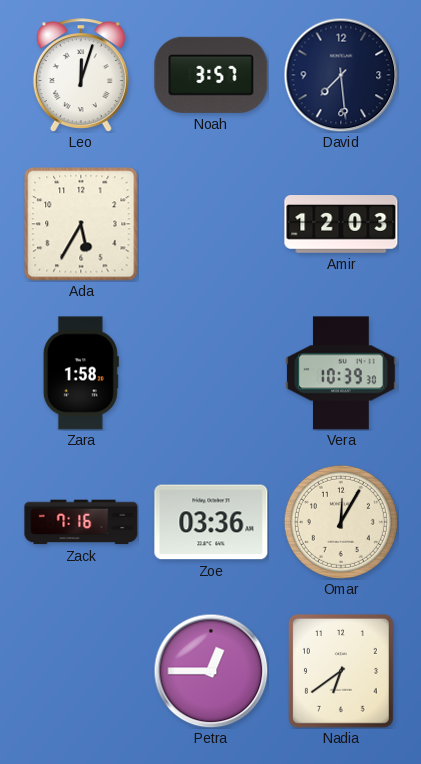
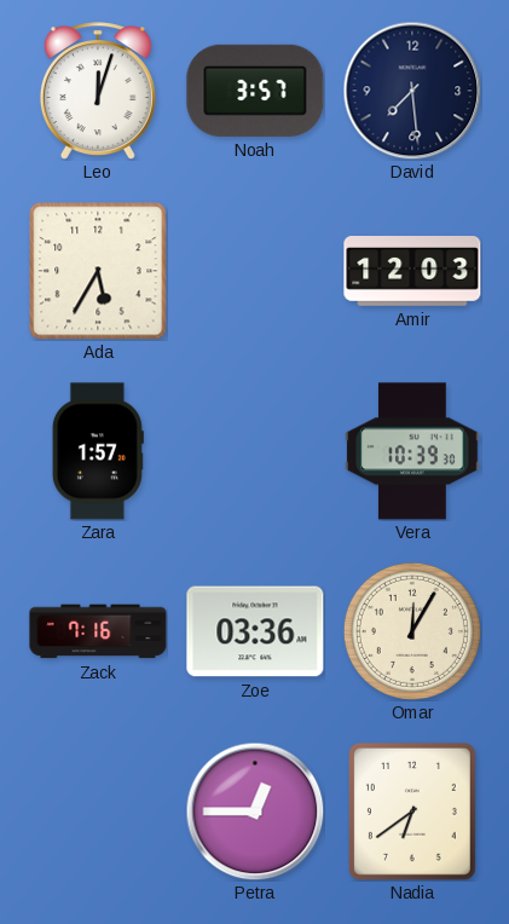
Zara: 1:58 -> 1:57
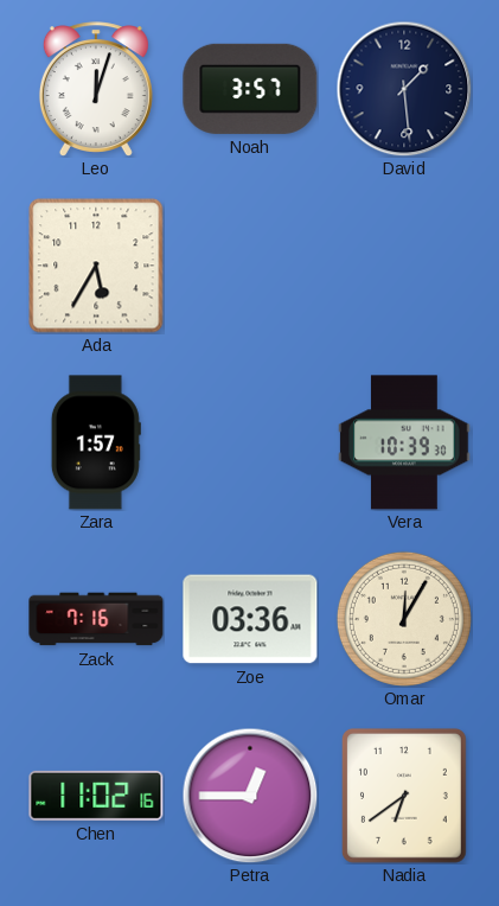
David: 7:29 -> 1:29
Amir: 12:03 -> none
Chen: none -> 11:02
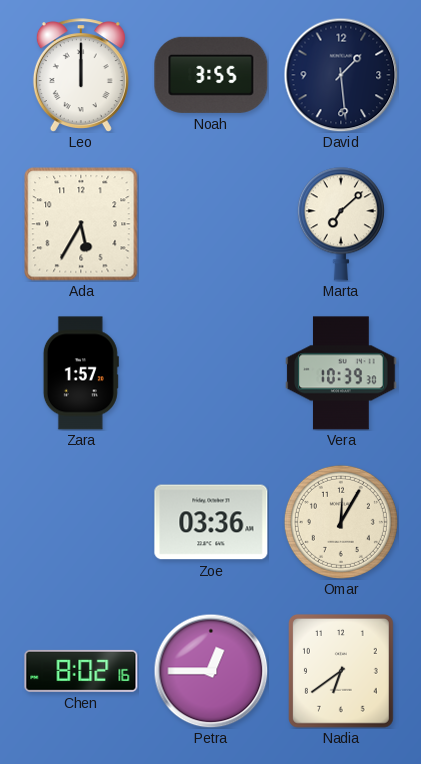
Leo: 12:03 -> 12:00
Noah: 3:57 -> 3:55
Marta: none -> 7:08
Zack: 7:16 -> none
Chen: 11:02 -> 8:02
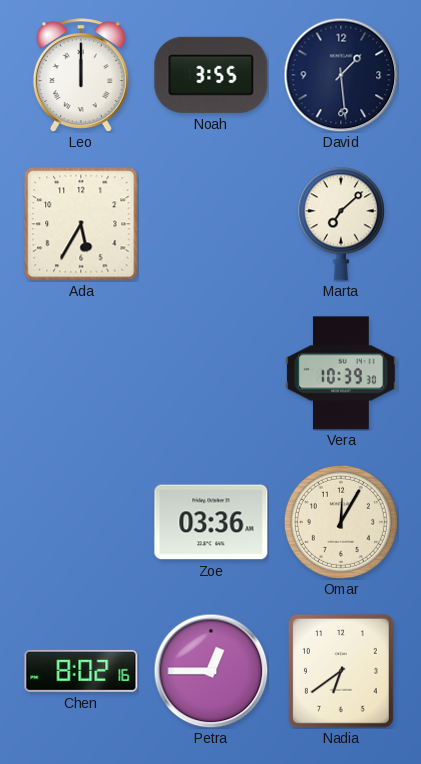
Zara: 1:57 -> none
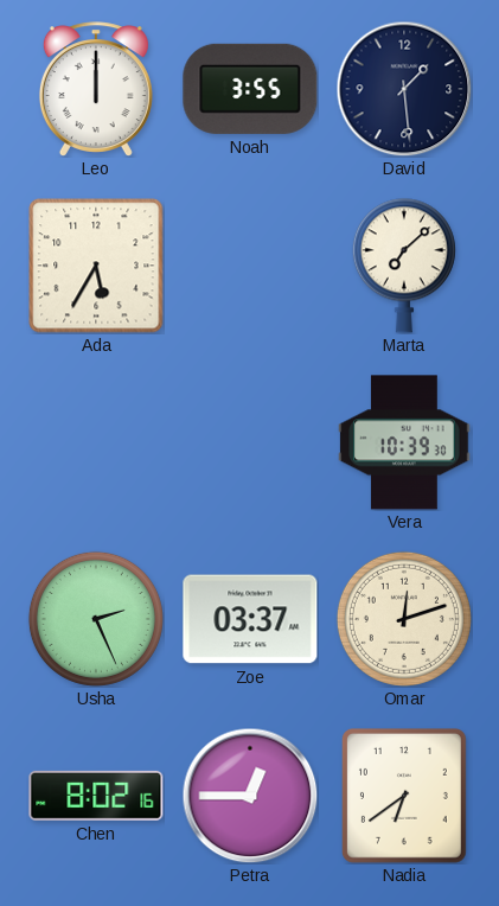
Usha: none -> 2:26
Zoe: 03:36 -> 03:37
Omar: 12:05 -> 12:12
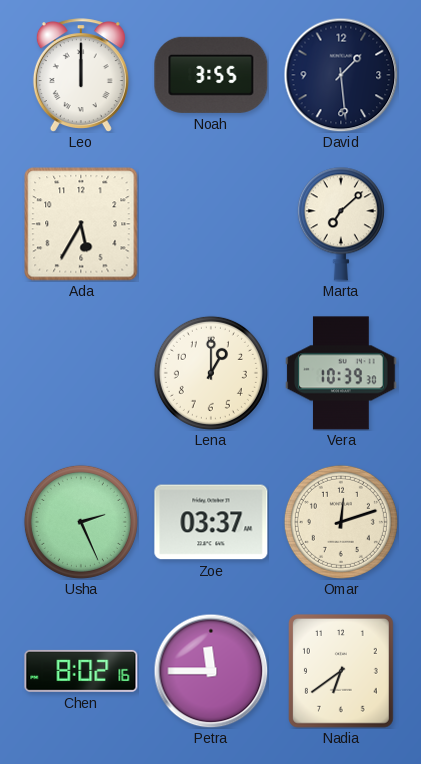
Lena: none -> 1:00
Petra: 12:45 -> 11:45
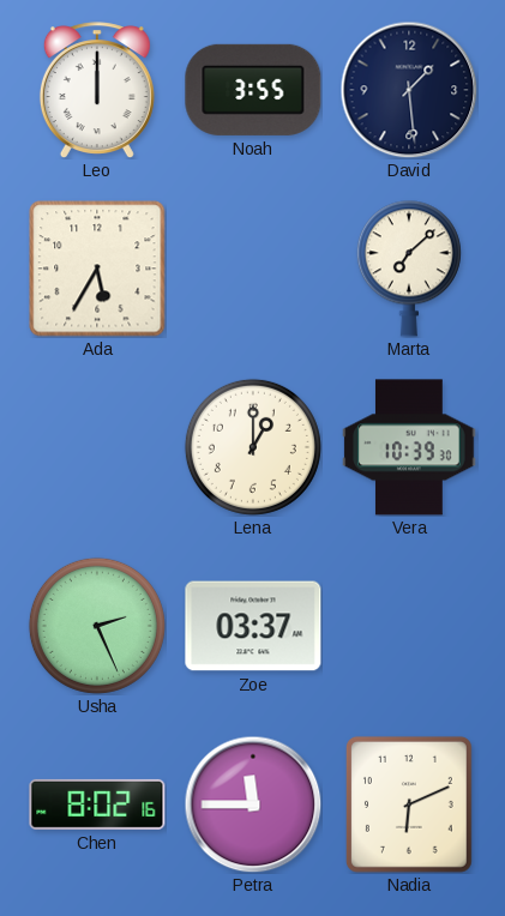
Omar: 12:12 -> none
Nadia: 6:39 -> 6:11
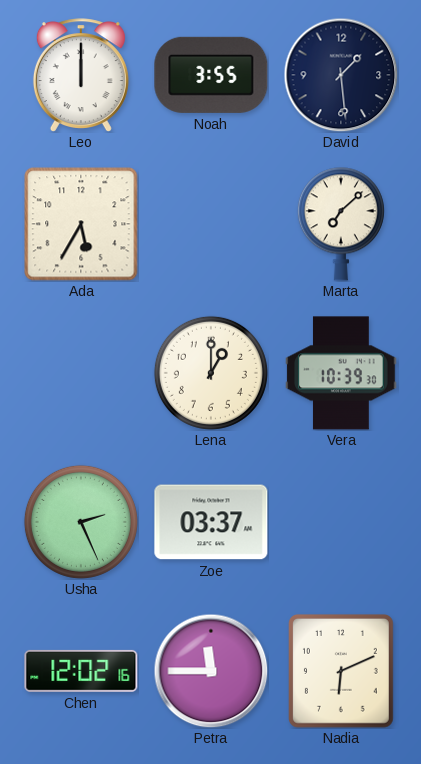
Chen: 8:02 -> 12:02
